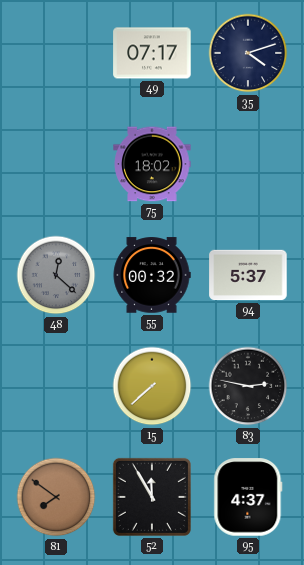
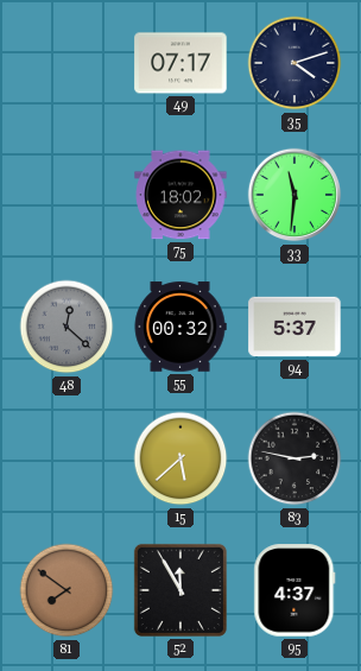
33: none -> 11:31
15: 7:38 -> 5:38
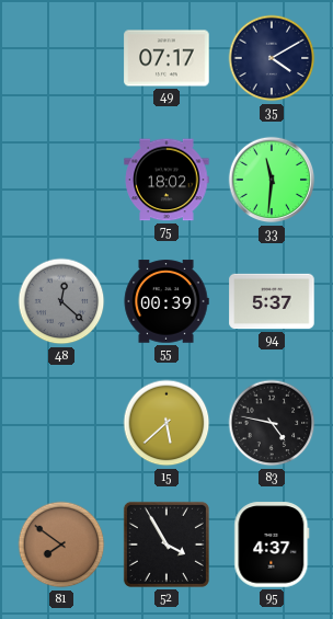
35: 4:12 -> 4:10
55: 00:32 -> 00:39
83: 2:47 -> 4:47
52: 11:55 -> 3:55
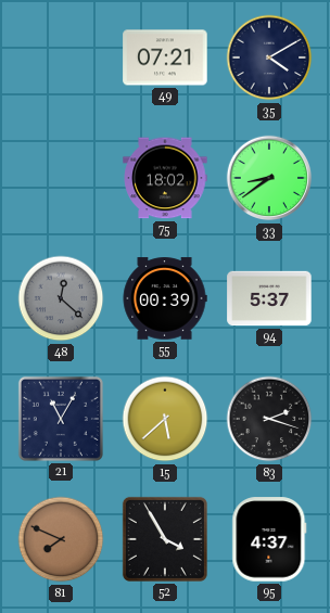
49: 07:17 -> 07:21
33: 11:31 -> 8:39
21: none -> 11:05
83: 4:47 -> 2:18
81: 7:51 -> 7:49
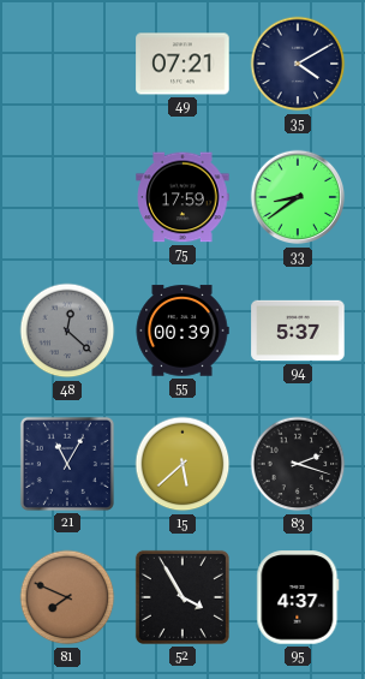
75: 18:02 -> 17:59
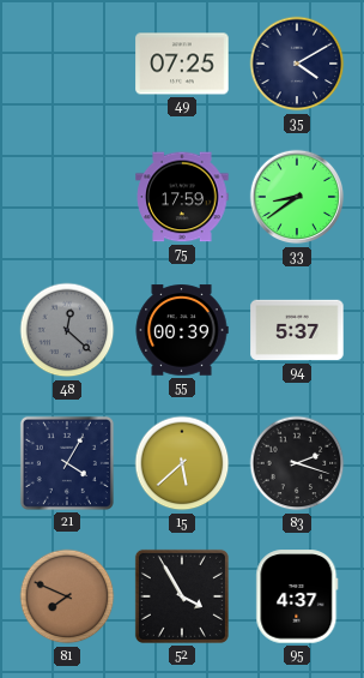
49: 07:21 -> 07:25
21: 11:05 -> 4:05
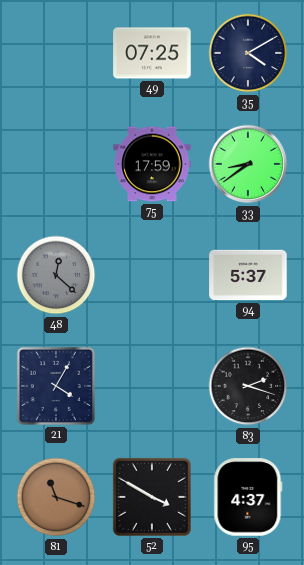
55: 00:39 -> none
15: 5:38 -> none
81: 7:49 -> 11:18
52: 3:55 -> 3:50
